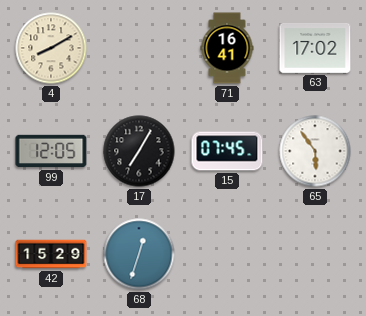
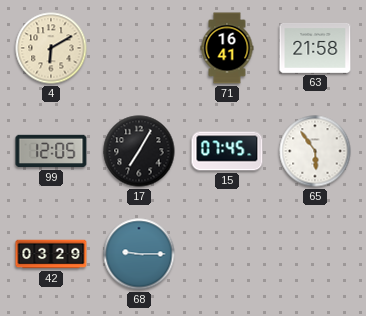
4: 8:10 -> 6:10
63: 17:02 -> 21:58
42: 15:29 -> 03:29
68: 12:33 -> 9:15
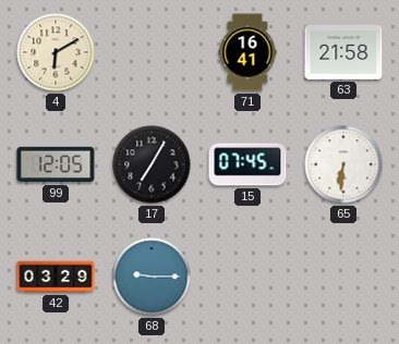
65: 5:54 -> 6:31
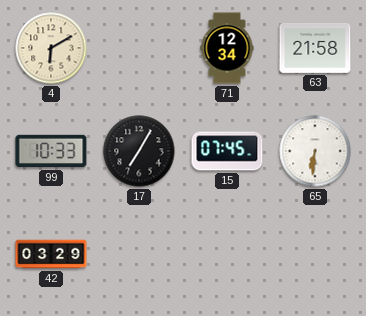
71: 16:41 -> 12:34
99: 12:05 -> 10:33
68: 9:15 -> none
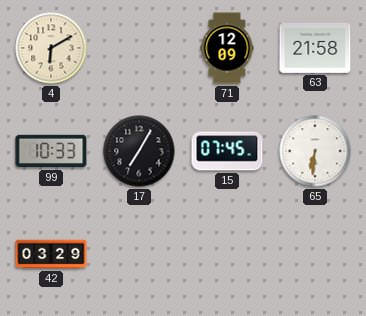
71: 12:34 -> 12:09
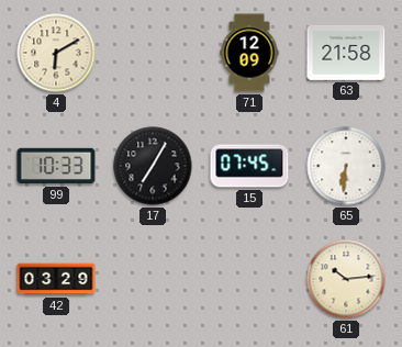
61: none -> 10:14
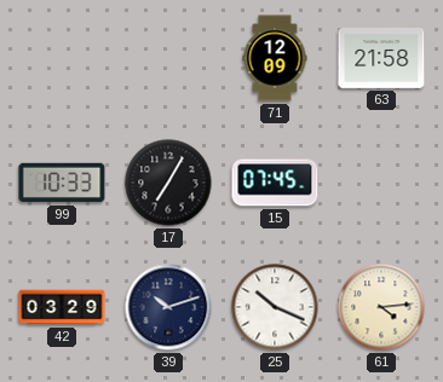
4: 6:10 -> none
65: 6:31 -> none
39: none -> 10:12
25: none -> 10:19
61: 10:14 -> 4:14
